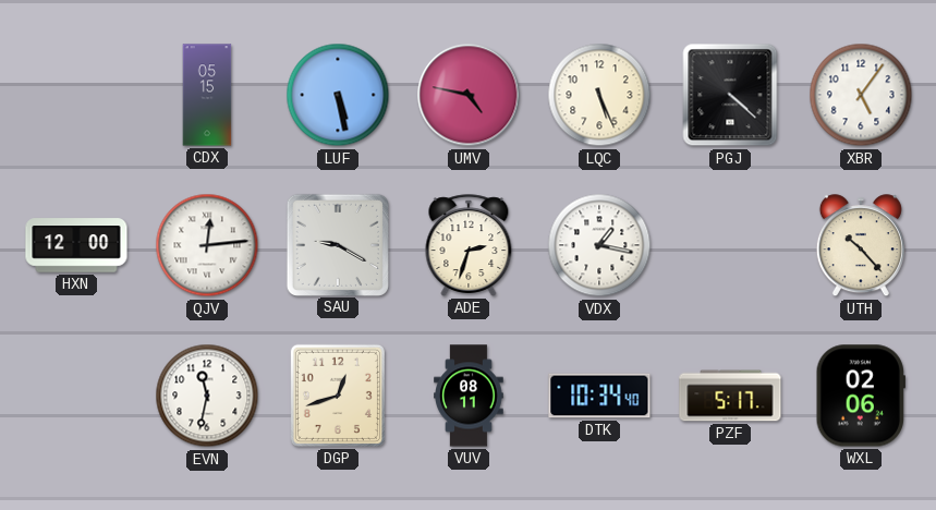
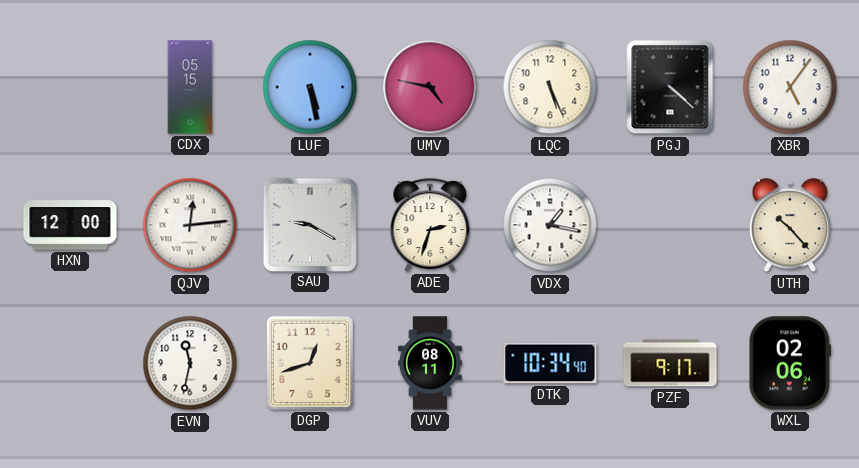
PZF: 5:17 -> 9:17
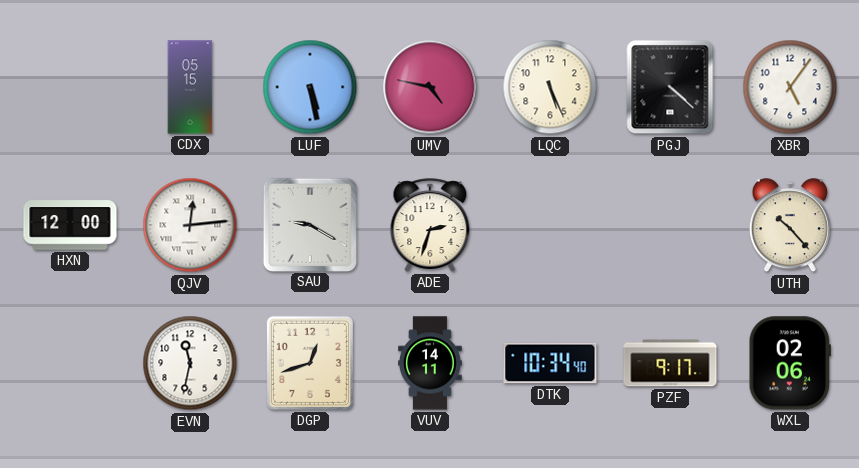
VDX: 1:17 -> none
VUV: 08:11 -> 14:11
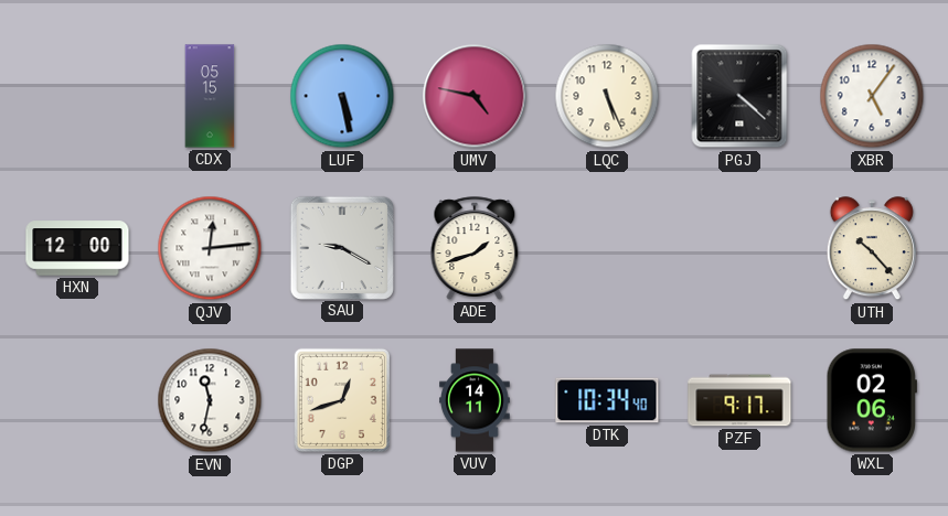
ADE: 2:33 -> 1:42
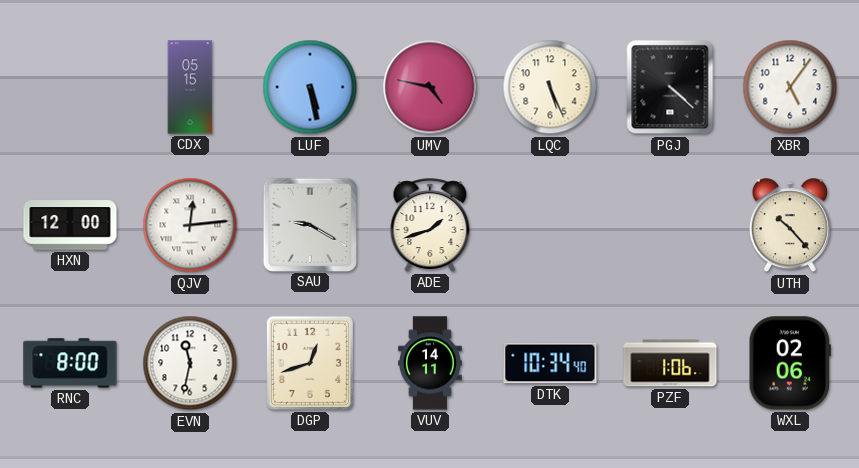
RNC: none -> 8:00
PZF: 9:17 -> 1:06
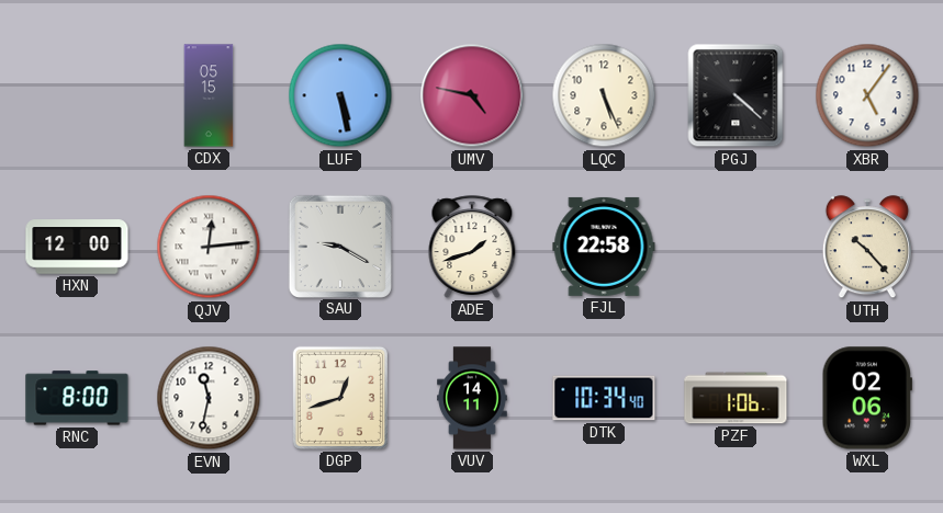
FJL: none -> 22:58
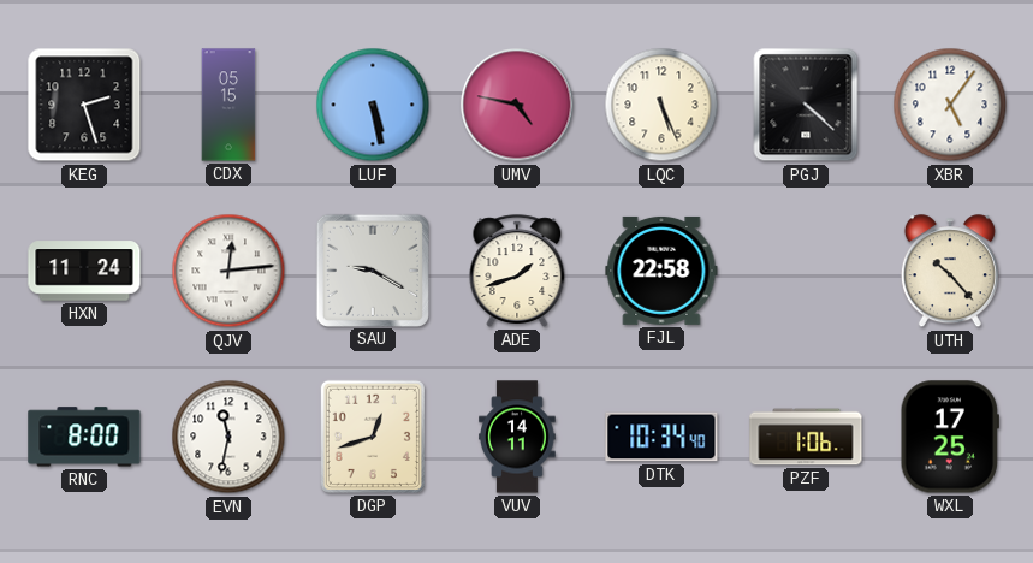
KEG: none -> 2:27
HXN: 12:00 -> 11:24
WXL: 02:06 -> 17:25
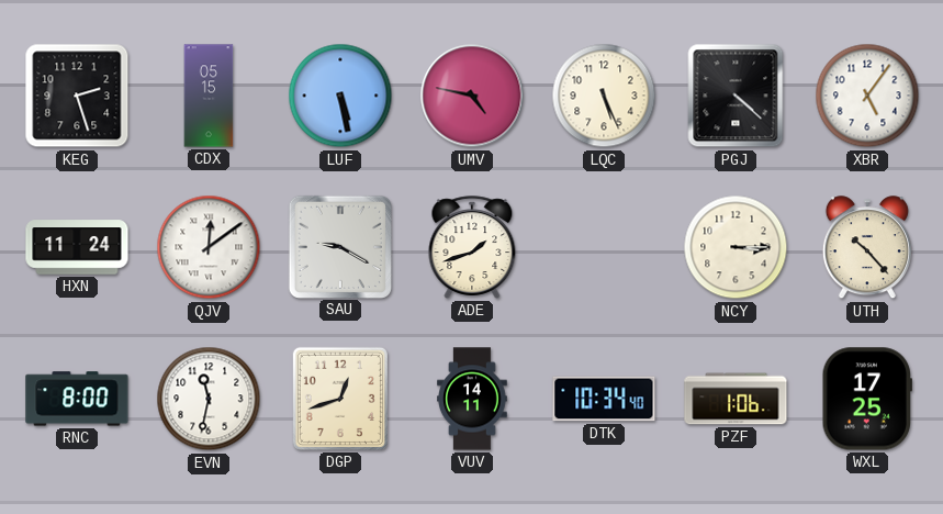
QJV: 12:14 -> 12:09
FJL: 22:58 -> none
NCY: none -> 3:15
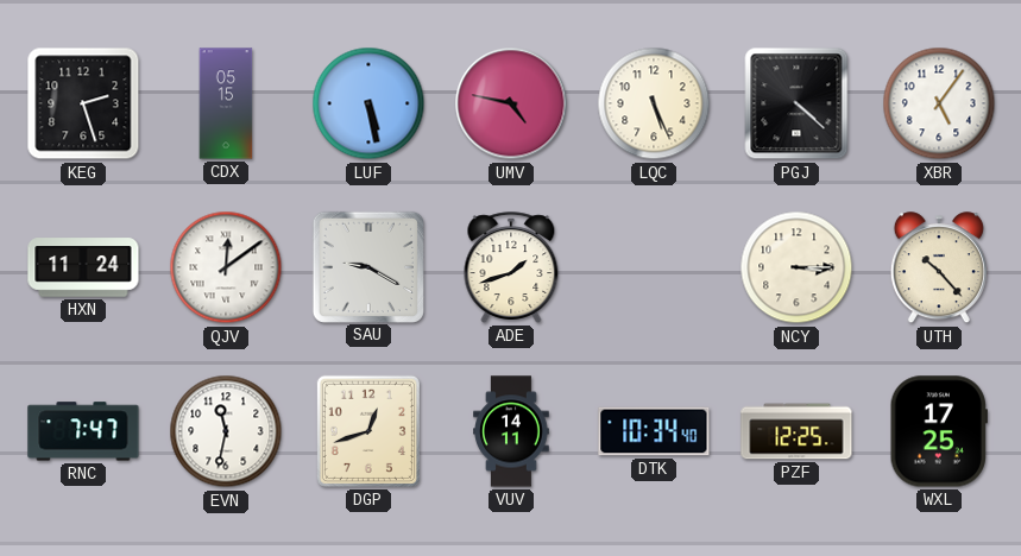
RNC: 8:00 -> 7:47
PZF: 1:06 -> 12:25
